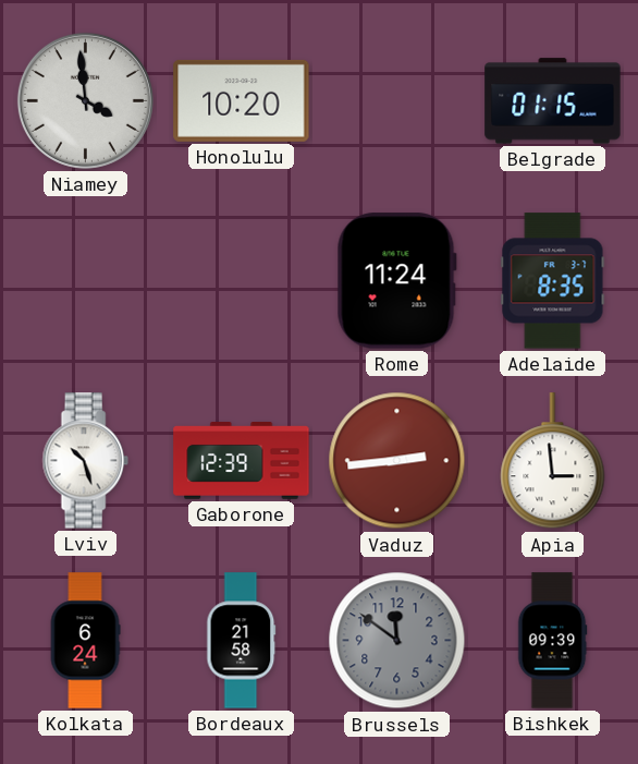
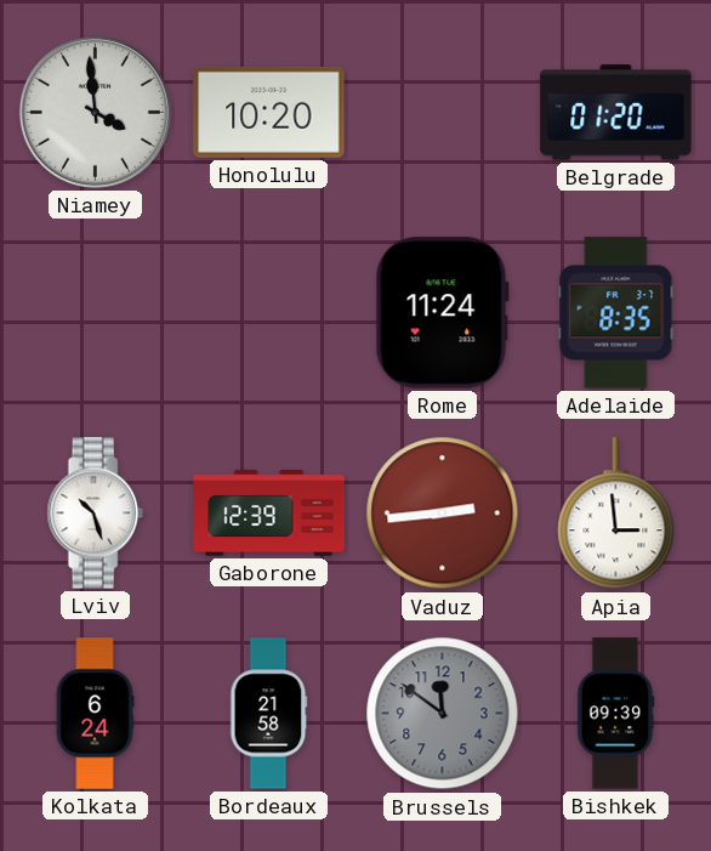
Belgrade: 01:15 -> 01:20
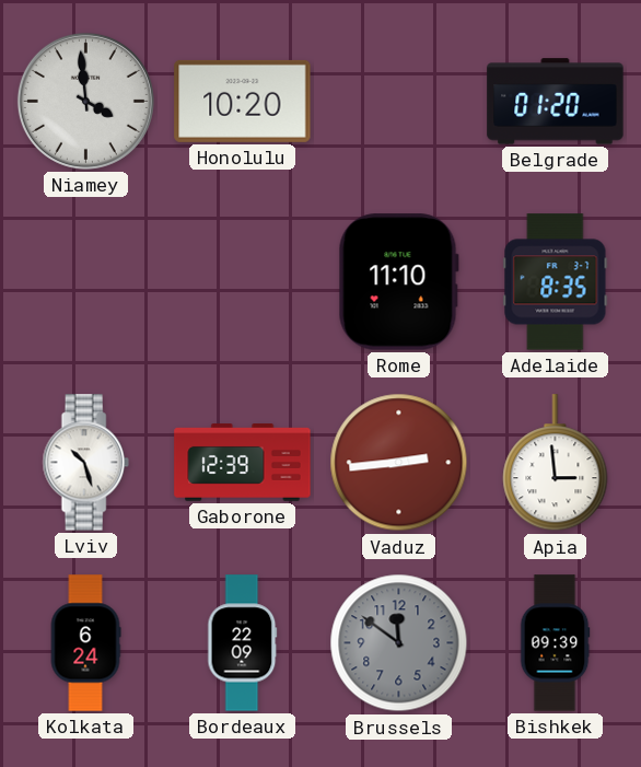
Rome: 11:24 -> 11:10
Bordeaux: 21:58 -> 22:09
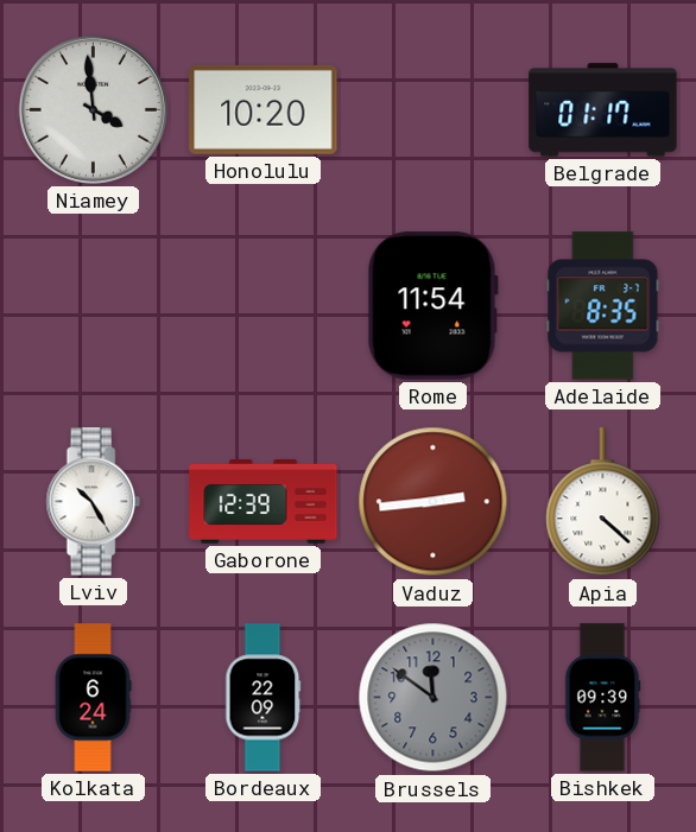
Belgrade: 01:20 -> 01:17
Rome: 11:10 -> 11:54
Lviv: 10:27 -> 10:25
Apia: 2:59 -> 4:22
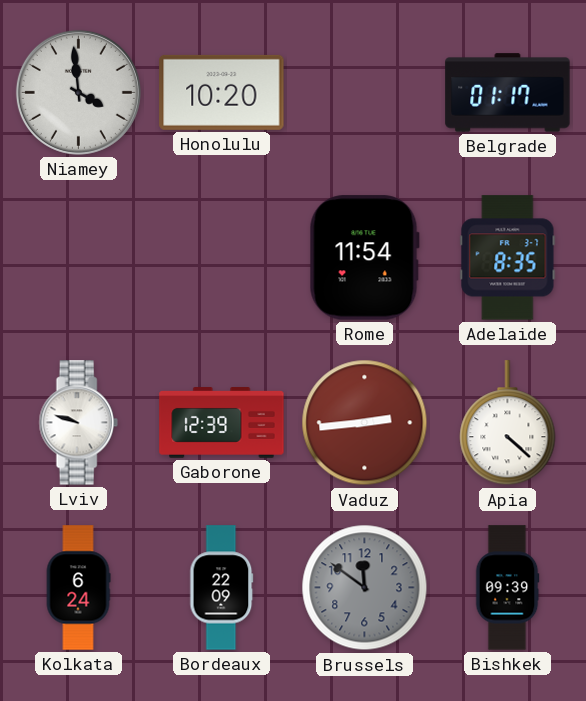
Lviv: 10:25 -> 9:48
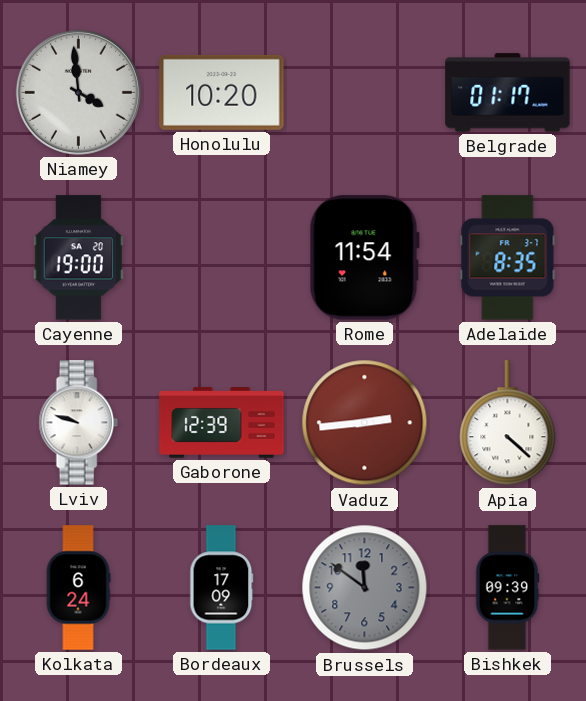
Cayenne: none -> 19:00
Bordeaux: 22:09 -> 17:09
